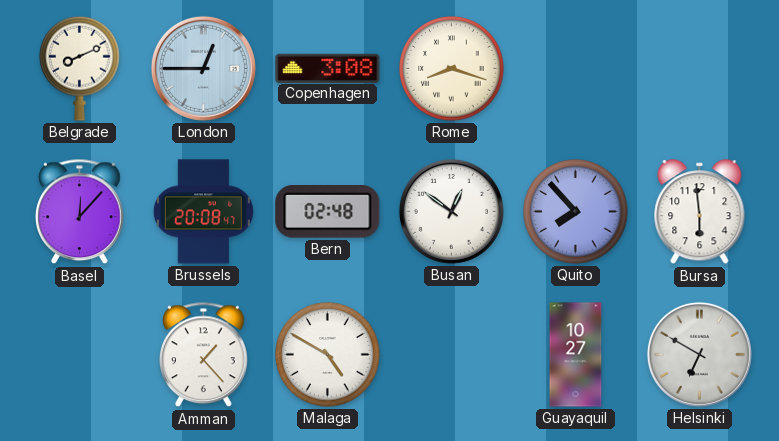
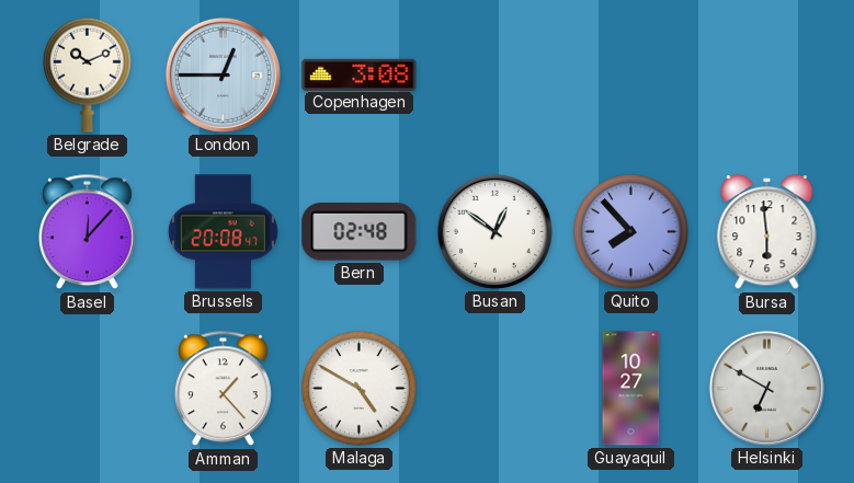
Belgrade: 8:11 -> 10:11
Rome: 8:18 -> none
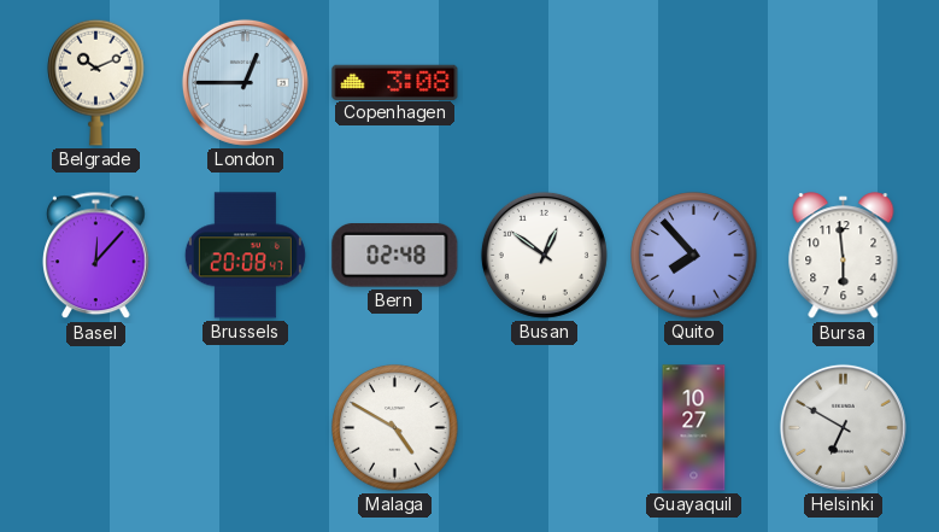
Amman: 1:23 -> none
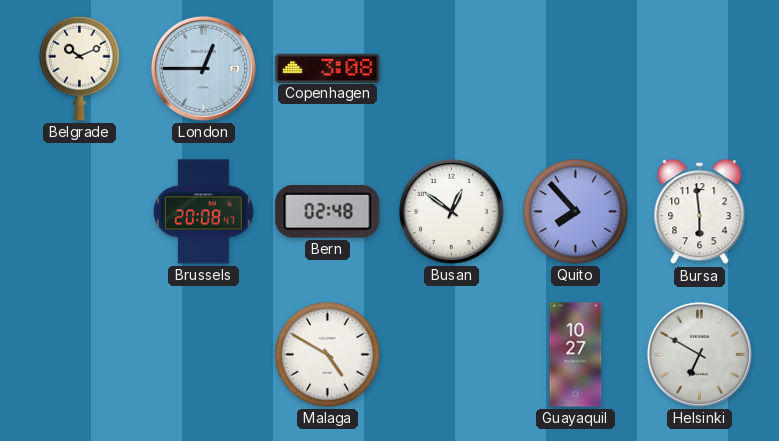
Basel: 12:07 -> none
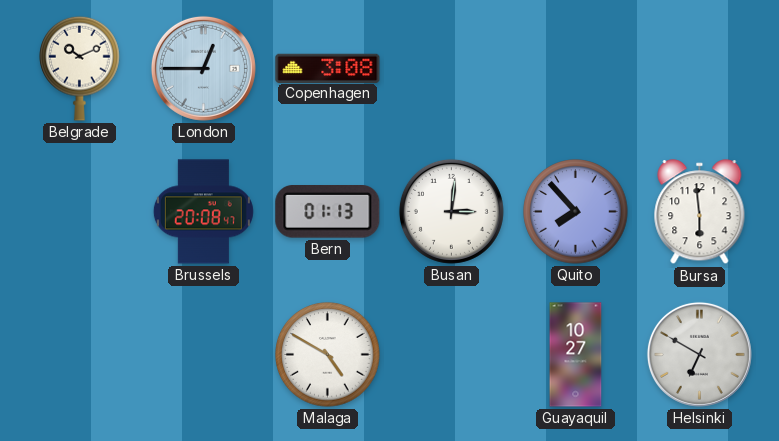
Bern: 02:48 -> 01:13
Busan: 12:51 -> 3:01
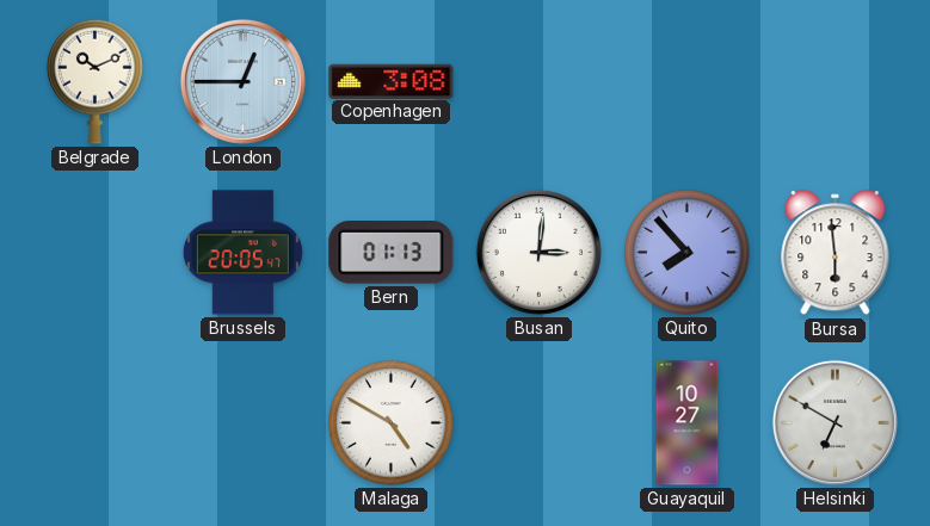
Brussels: 20:08 -> 20:05
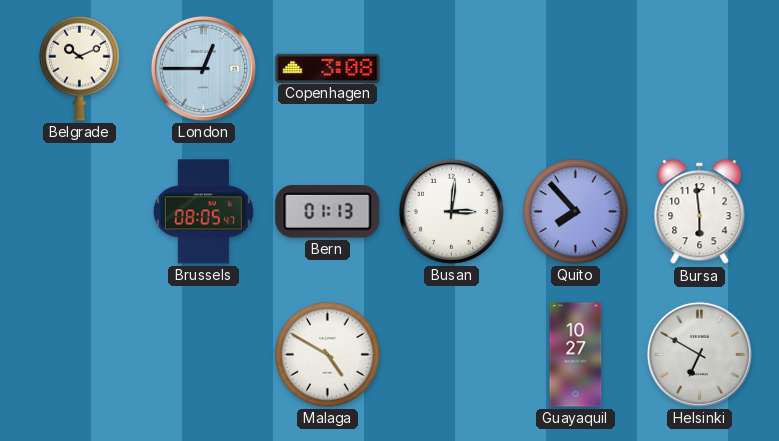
Brussels: 20:05 -> 08:05
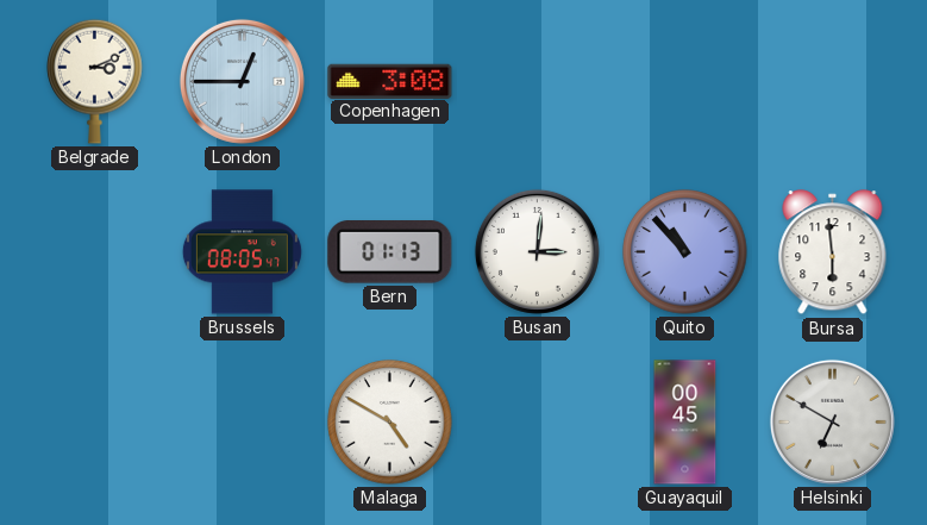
Belgrade: 10:11 -> 3:11
Quito: 7:53 -> 10:53
Guayaquil: 10:27 -> 00:45
